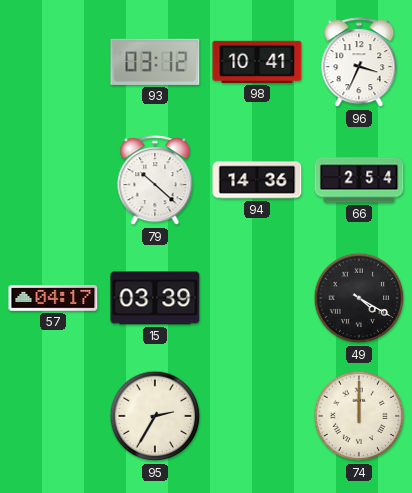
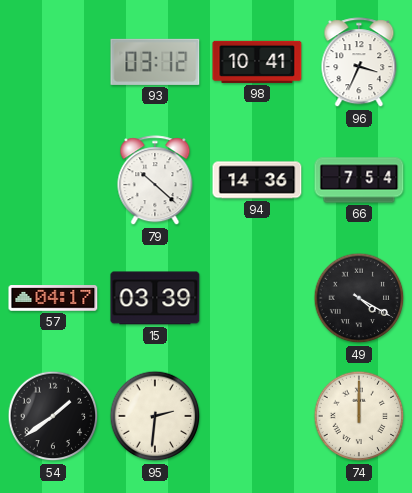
66: 2:54 -> 7:54
54: none -> 1:39
95: 2:35 -> 2:31
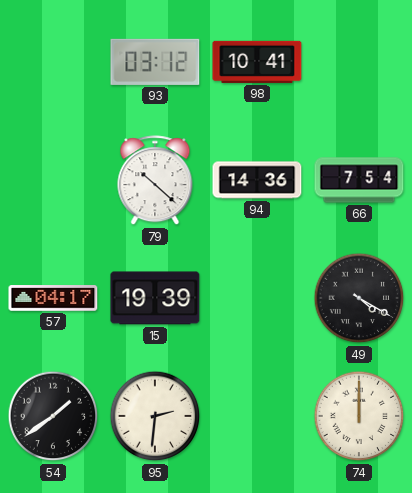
96: 3:34 -> none
15: 03:39 -> 19:39
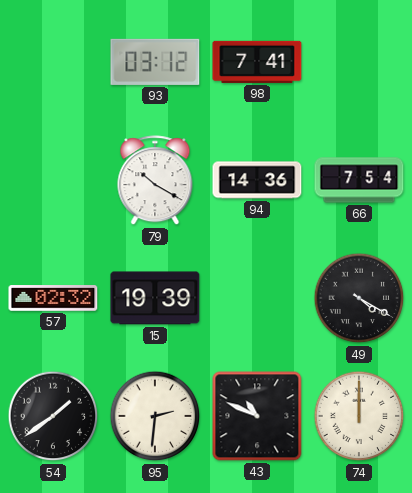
98: 10:41 -> 7:41
79: 10:22 -> 10:20
57: 04:17 -> 02:32
43: none -> 10:49
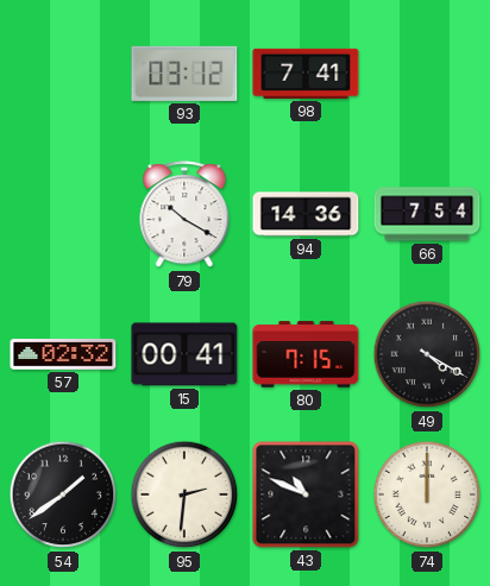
15: 19:39 -> 00:41
80: none -> 7:15
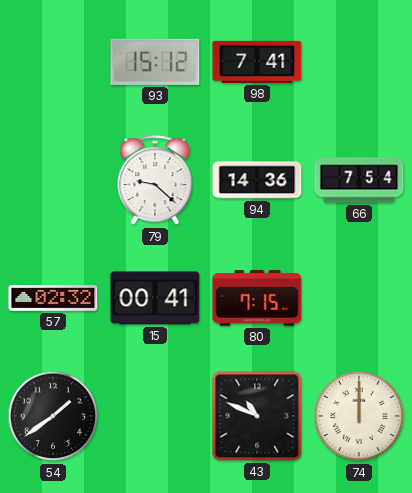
93: 03:12 -> 15:12
79: 10:20 -> 9:22
49: 4:20 -> none
95: 2:31 -> none
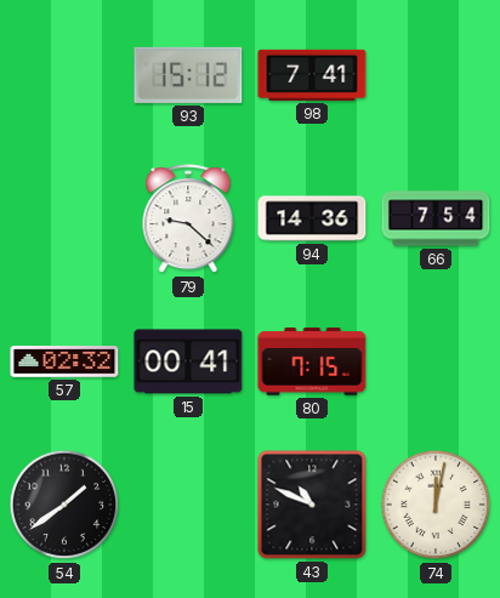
74: 12:00 -> 12:02
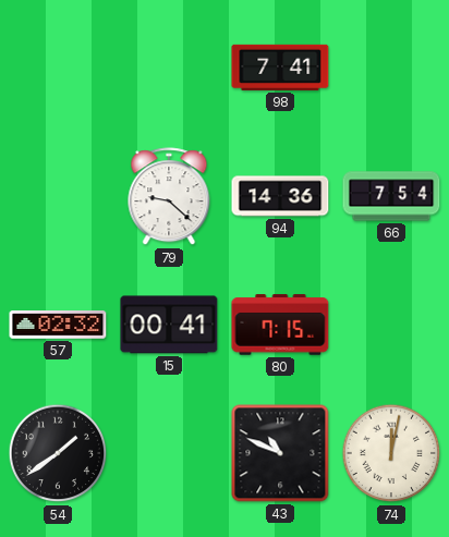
93: 15:12 -> none
